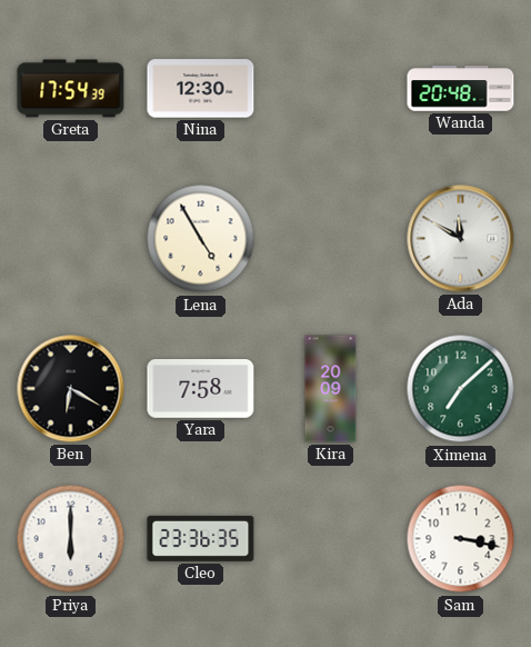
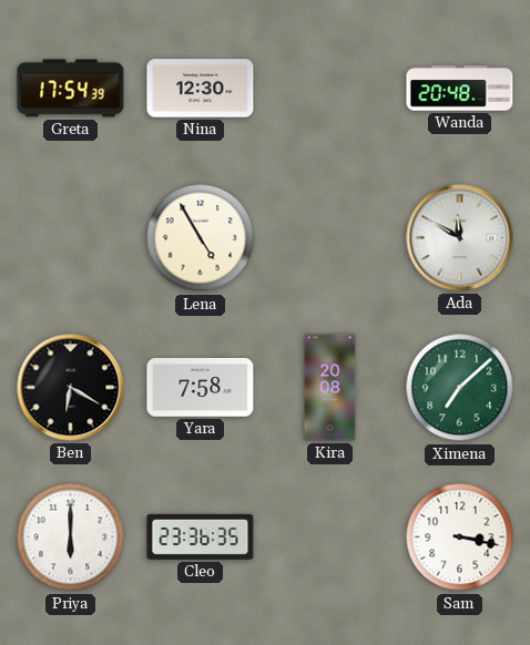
Kira: 20:09 -> 20:08
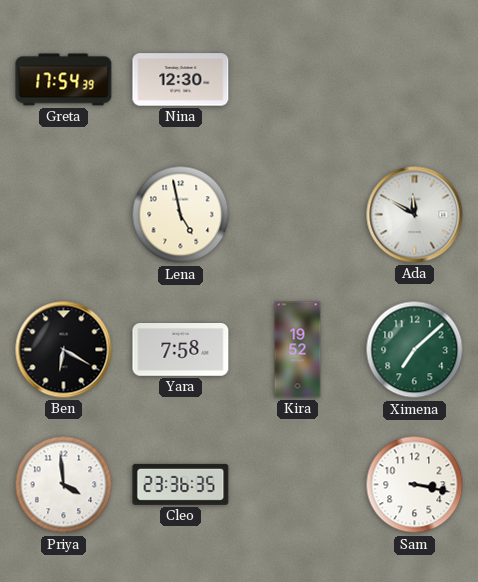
Wanda: 20:48 -> none
Lena: 4:55 -> 4:58
Kira: 20:08 -> 19:52
Priya: 6:00 -> 3:59
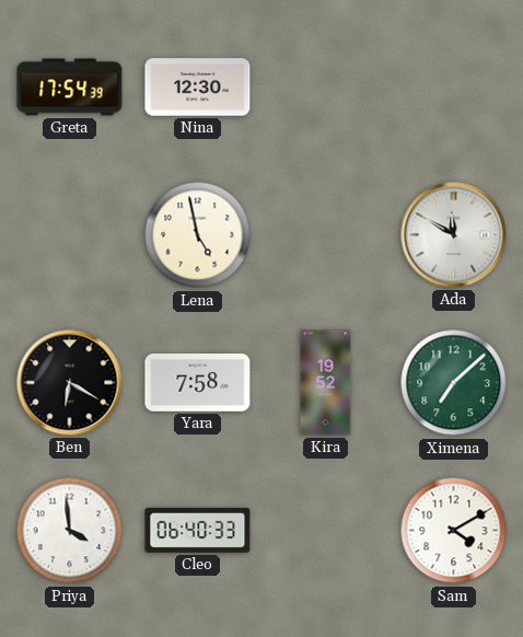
Cleo: 23:36 -> 06:40
Sam: 3:17 -> 4:10
